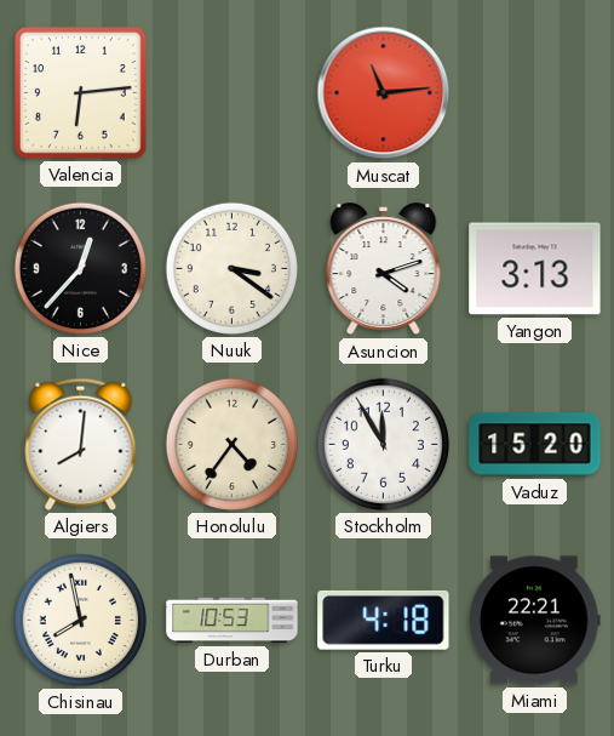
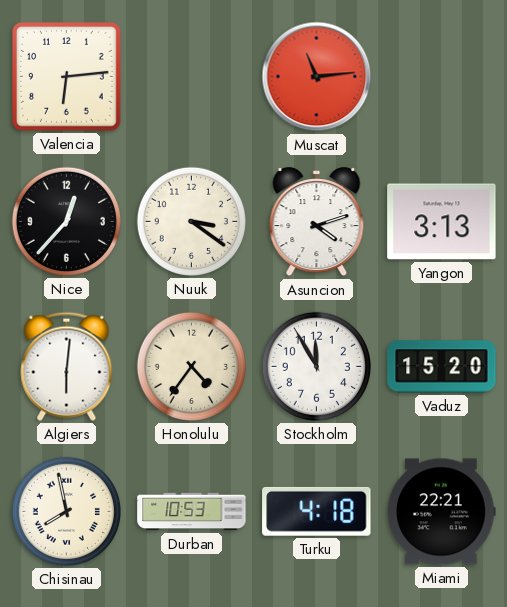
Algiers: 8:01 -> 6:01
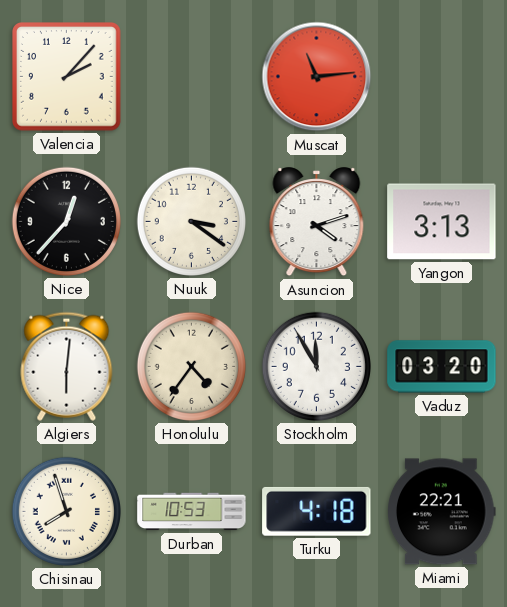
Valencia: 6:14 -> 2:07
Vaduz: 15:20 -> 03:20
Chisinau: 7:58 -> 7:57
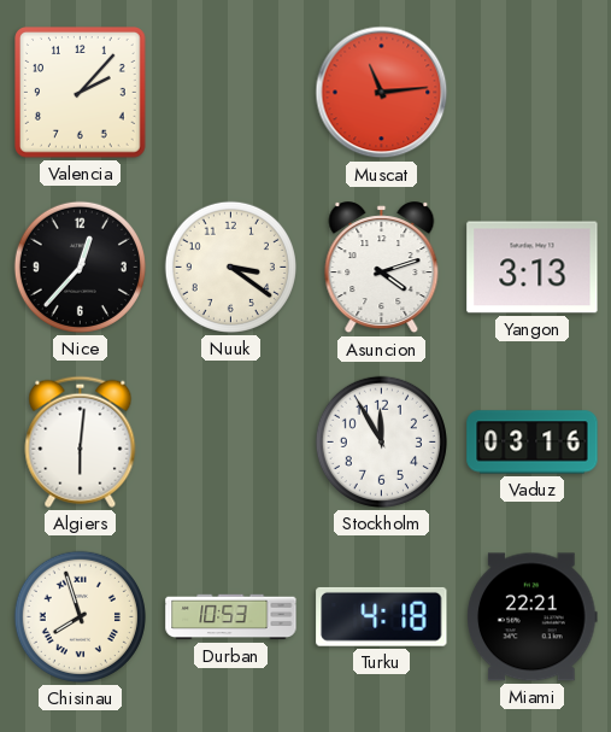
Honolulu: 4:36 -> none
Vaduz: 03:20 -> 03:16
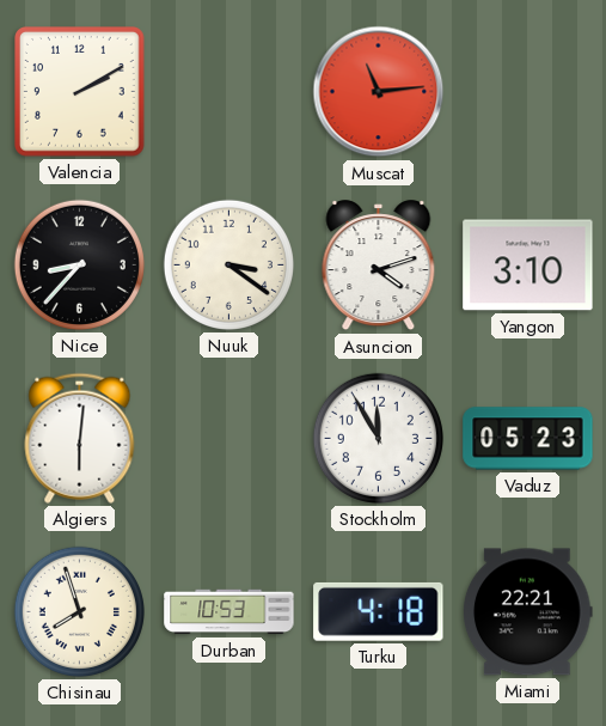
Valencia: 2:07 -> 2:10
Nice: 12:37 -> 8:37
Yangon: 3:13 -> 3:10
Vaduz: 03:16 -> 05:23
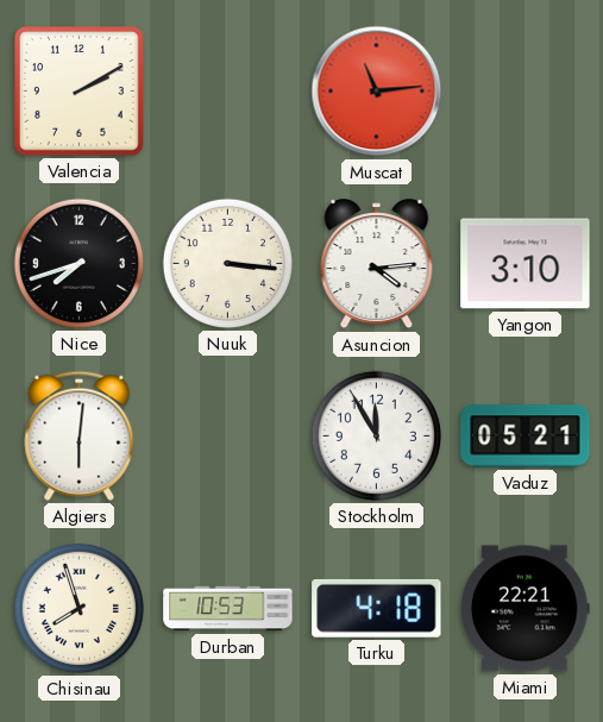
Nice: 8:37 -> 7:42
Nuuk: 3:21 -> 3:16
Asuncion: 4:12 -> 4:14
Vaduz: 05:23 -> 05:21
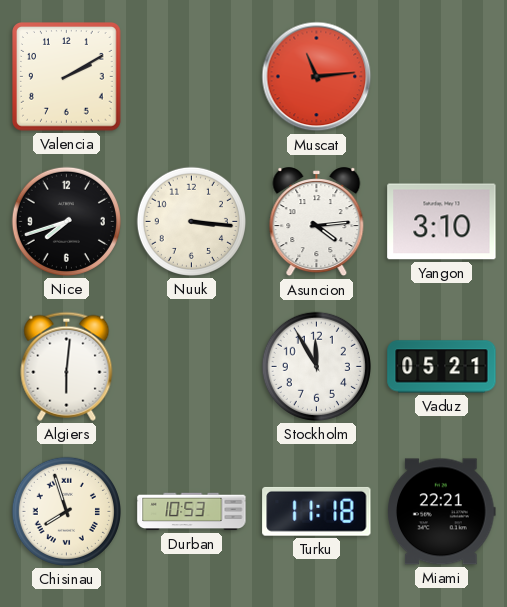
Turku: 4:18 -> 11:18
